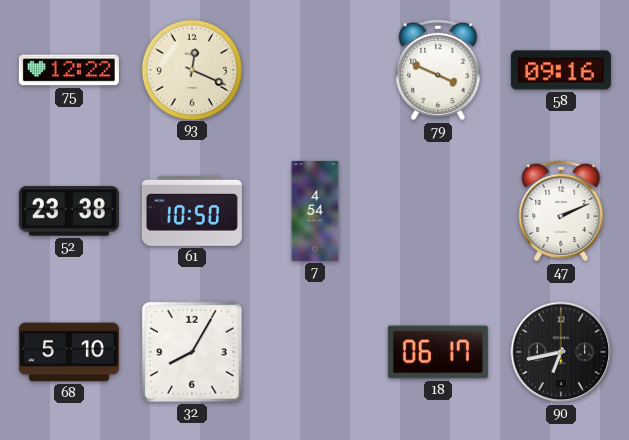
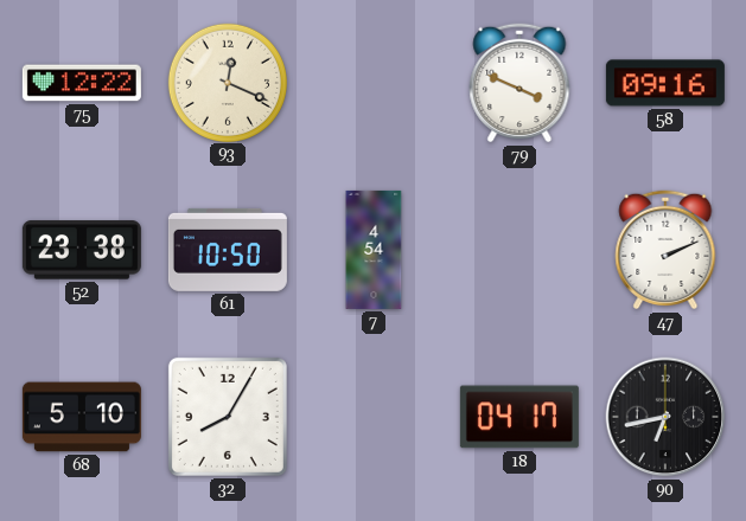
18: 06:17 -> 04:17
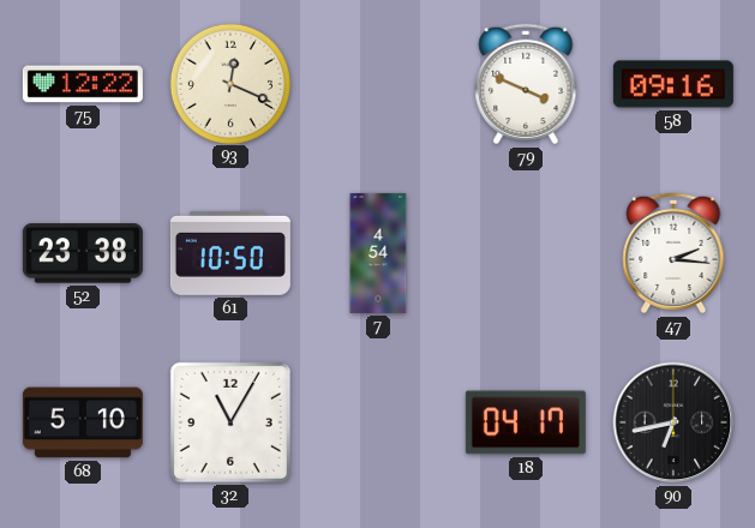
47: 2:11 -> 2:16
32: 8:05 -> 11:05
